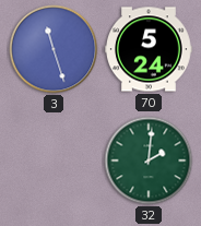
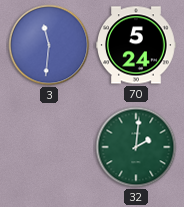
3: 11:27 -> 11:31
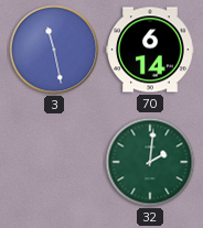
3: 11:31 -> 11:28
70: 5:24 -> 6:14
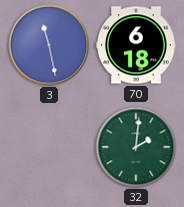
70: 6:14 -> 6:18
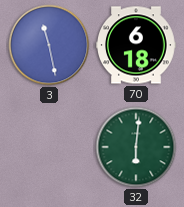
32: 2:01 -> 6:01
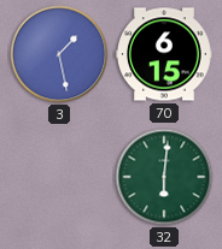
3: 11:28 -> 1:28
70: 6:18 -> 6:15
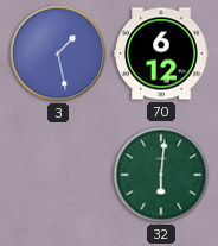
70: 6:15 -> 6:12
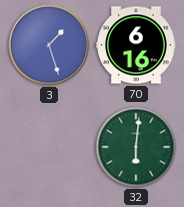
3: 1:28 -> 1:27
70: 6:12 -> 6:16
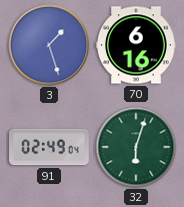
91: none -> 02:49
32: 6:01 -> 6:03
